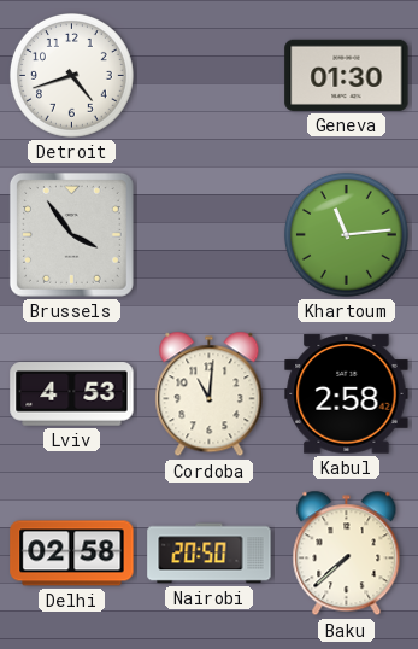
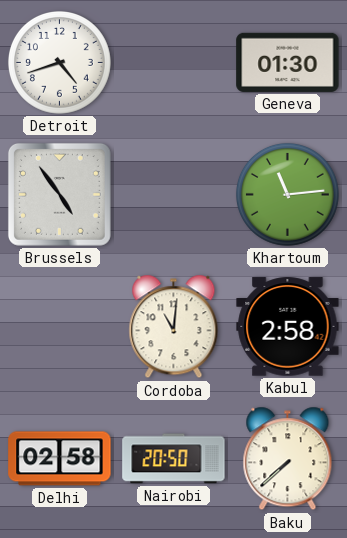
Brussels: 3:54 -> 4:54
Lviv: 4:53 -> none
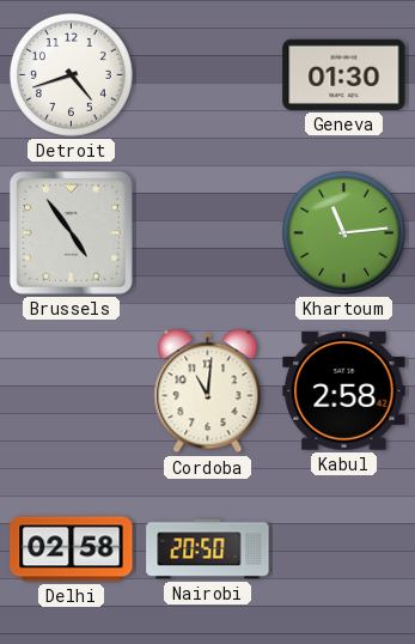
Baku: 7:38 -> none
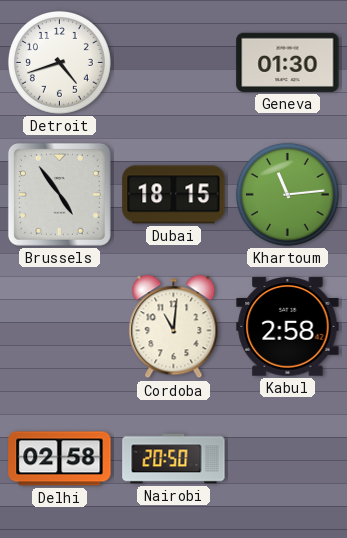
Dubai: none -> 18:15
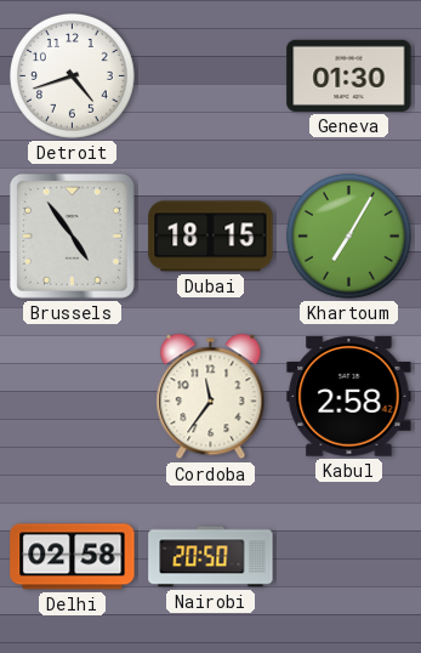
Khartoum: 11:14 -> 7:05
Cordoba: 11:01 -> 11:36
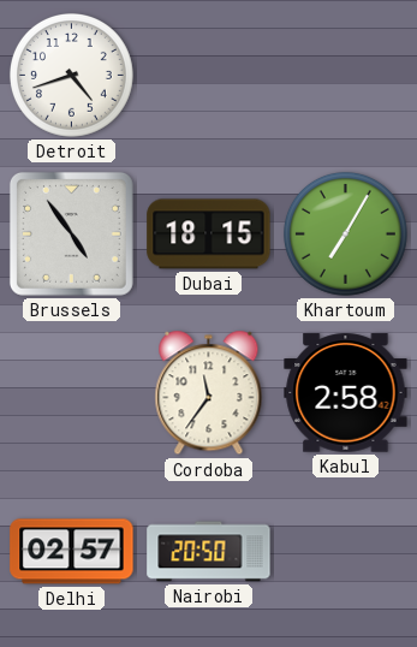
Geneva: 01:30 -> none
Delhi: 02:58 -> 02:57
